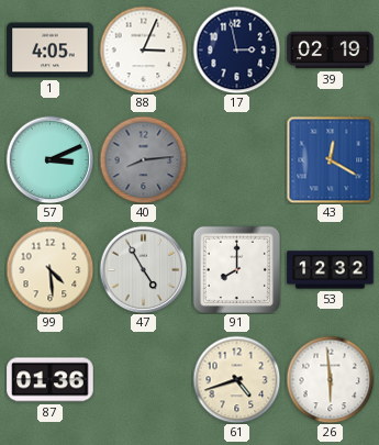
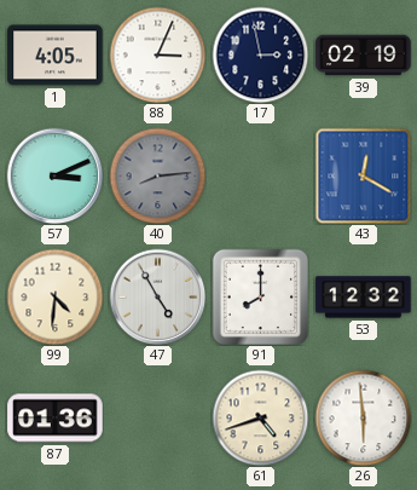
99: 4:29 -> 4:31
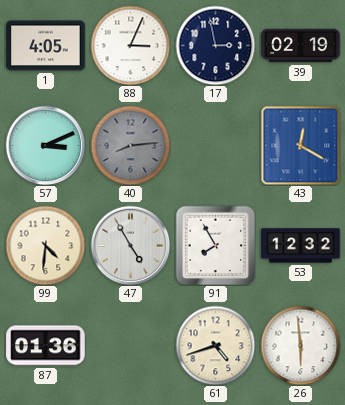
91: 8:00 -> 7:55
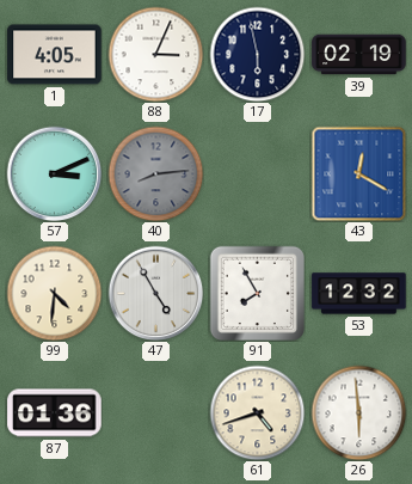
17: 2:58 -> 5:58
